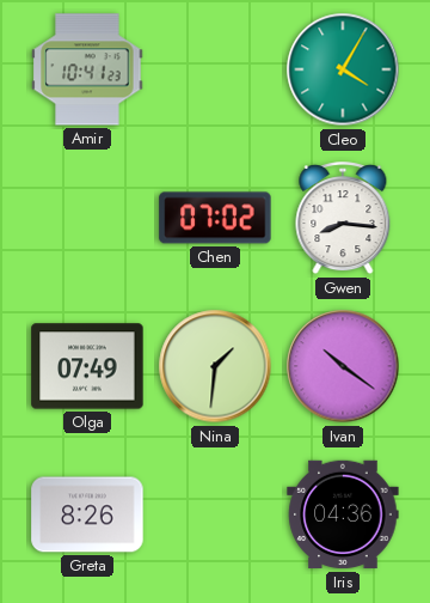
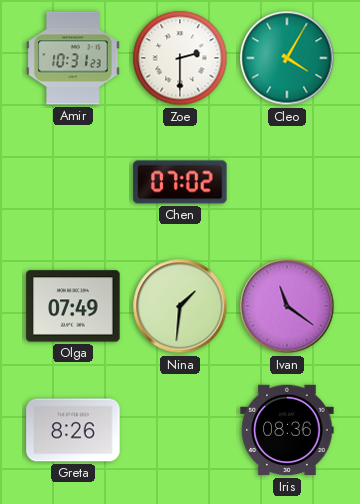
Amir: 10:41 -> 10:31
Zoe: none -> 2:30
Gwen: 8:16 -> none
Ivan: 10:21 -> 11:21
Iris: 04:36 -> 08:36
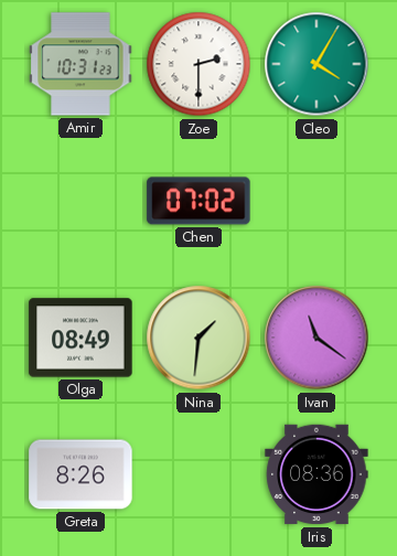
Olga: 07:49 -> 08:49
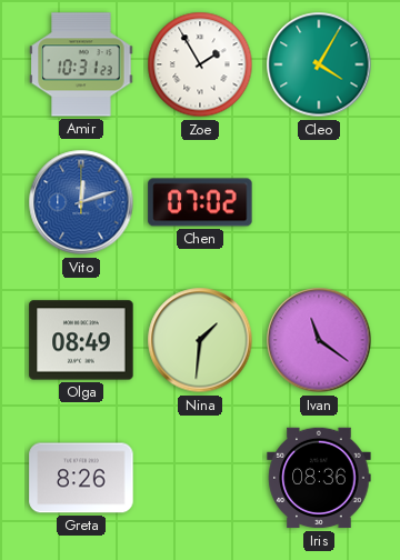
Zoe: 2:30 -> 1:55
Vito: none -> 12:12
